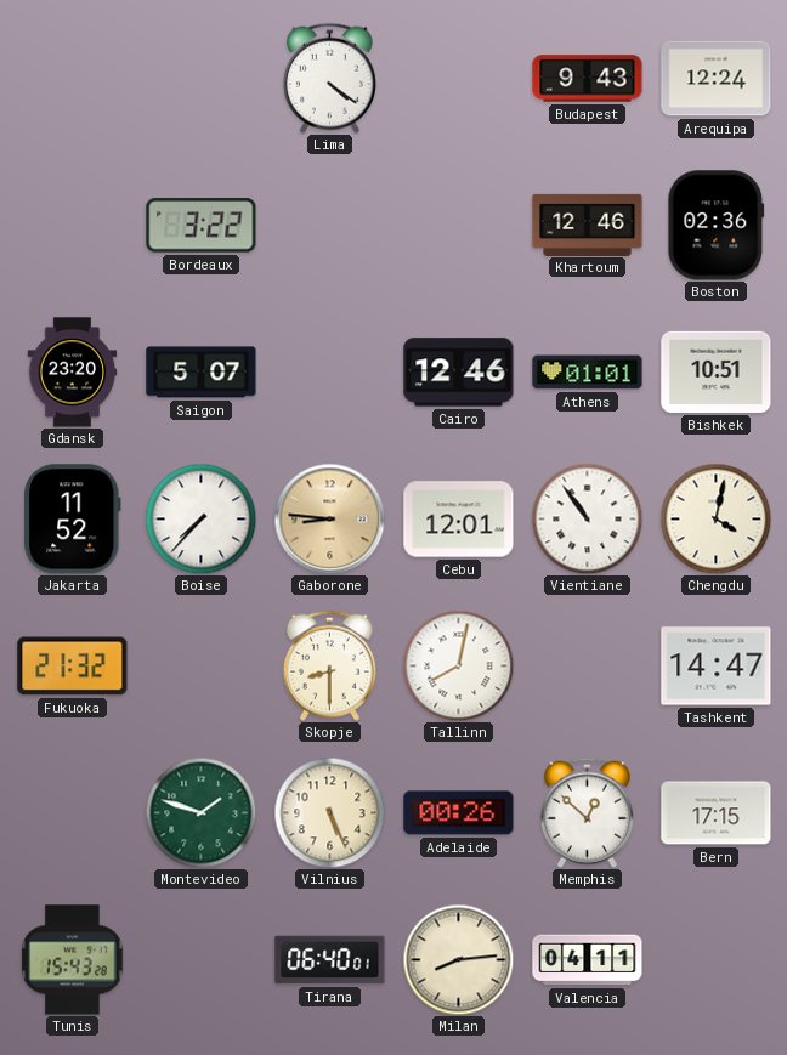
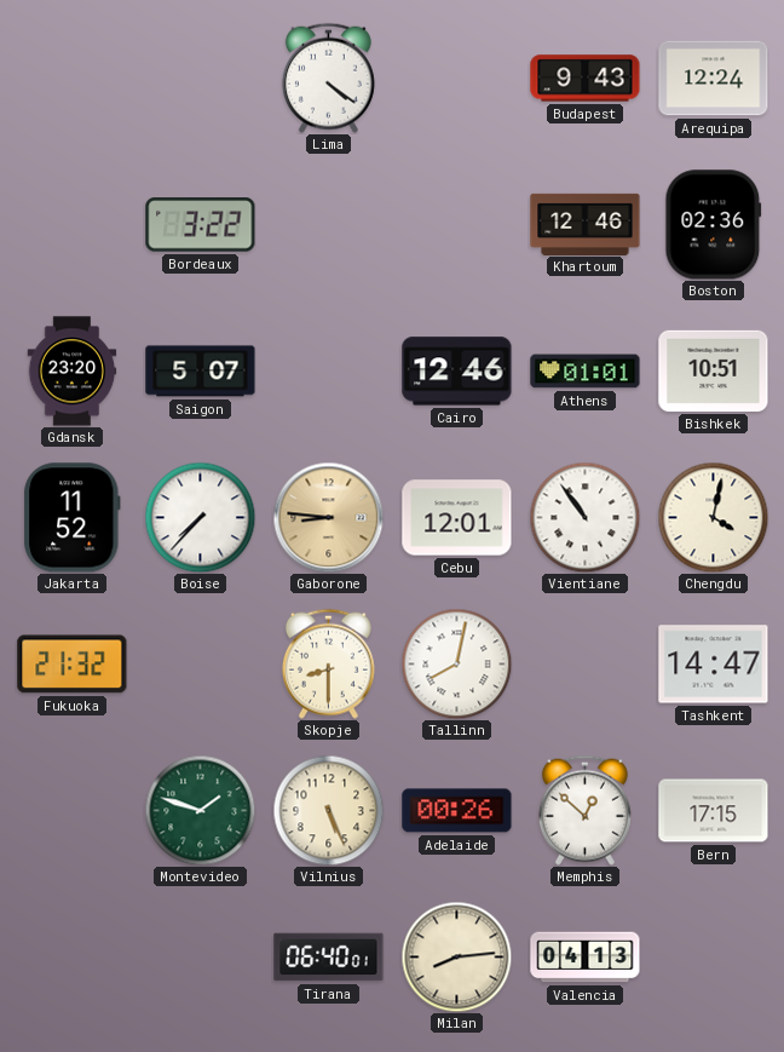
Tunis: 15:43 -> none
Valencia: 04:11 -> 04:13
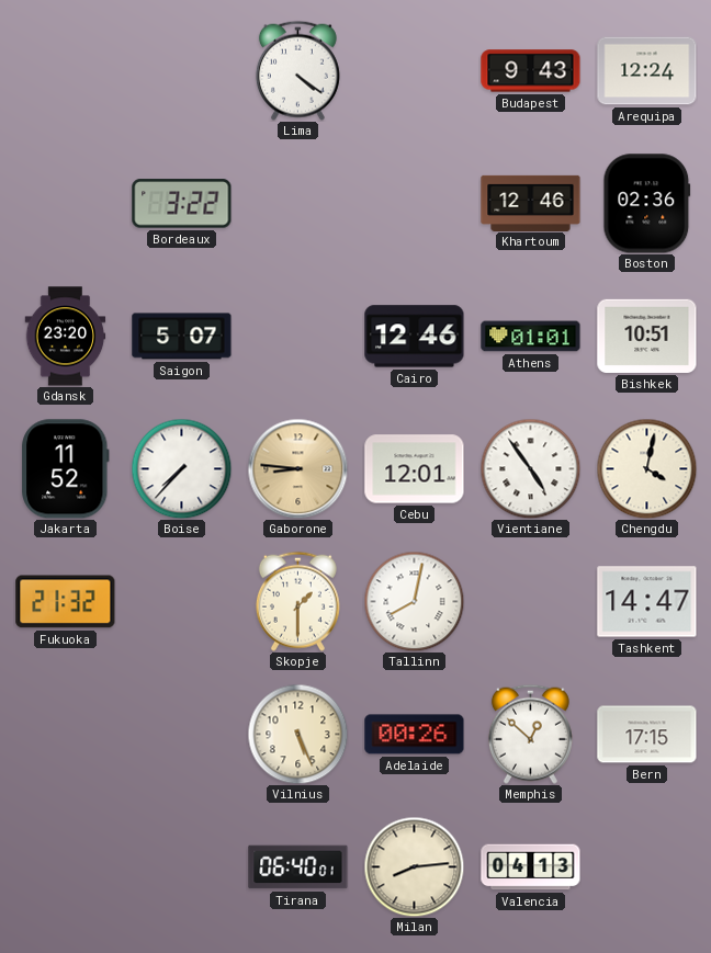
Vientiane: 10:54 -> 4:54
Skopje: 8:30 -> 1:30
Montevideo: 1:48 -> none
